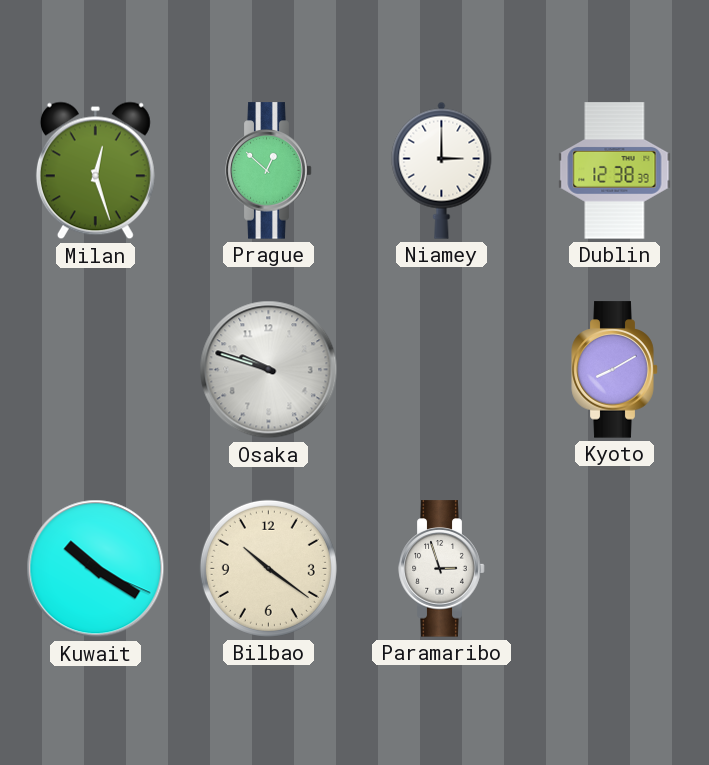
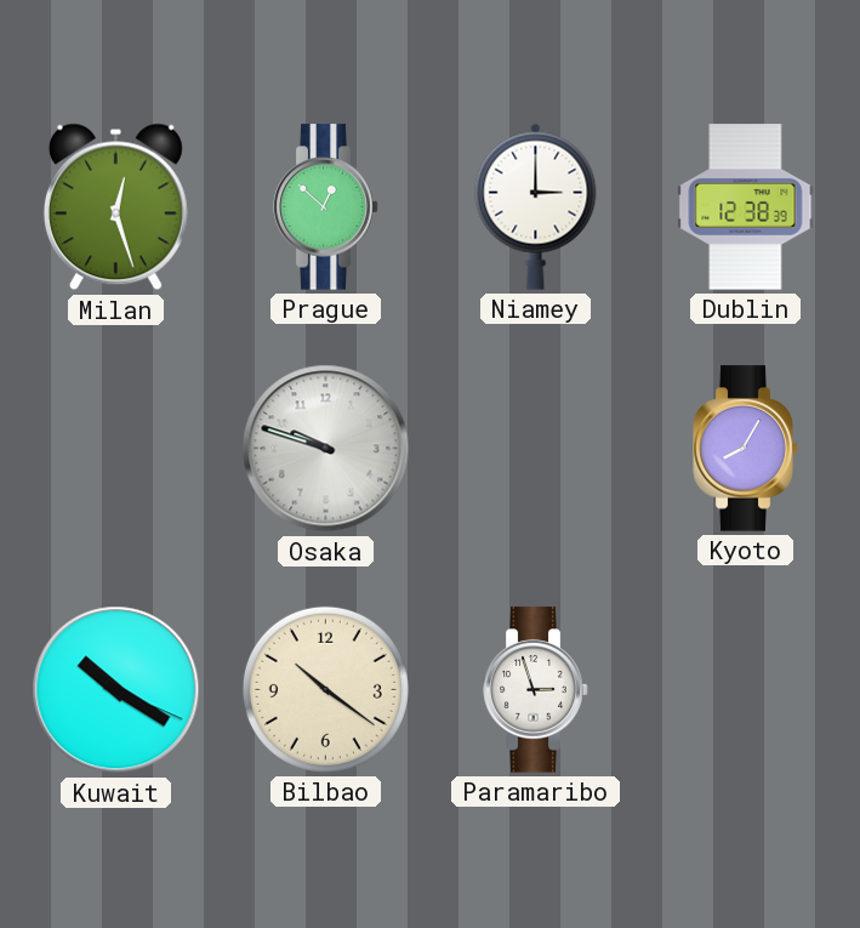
Kyoto: 8:10 -> 8:05
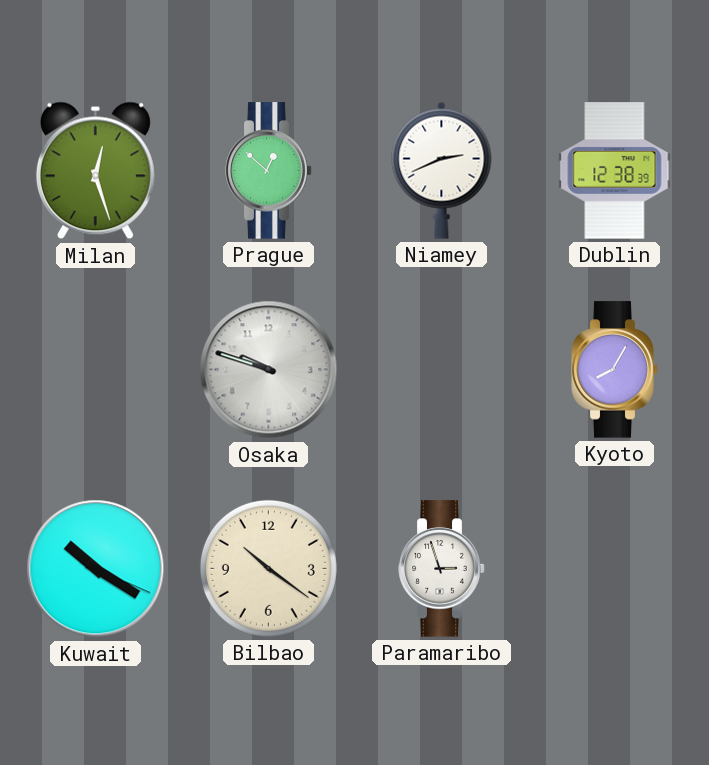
Niamey: 3:00 -> 2:41
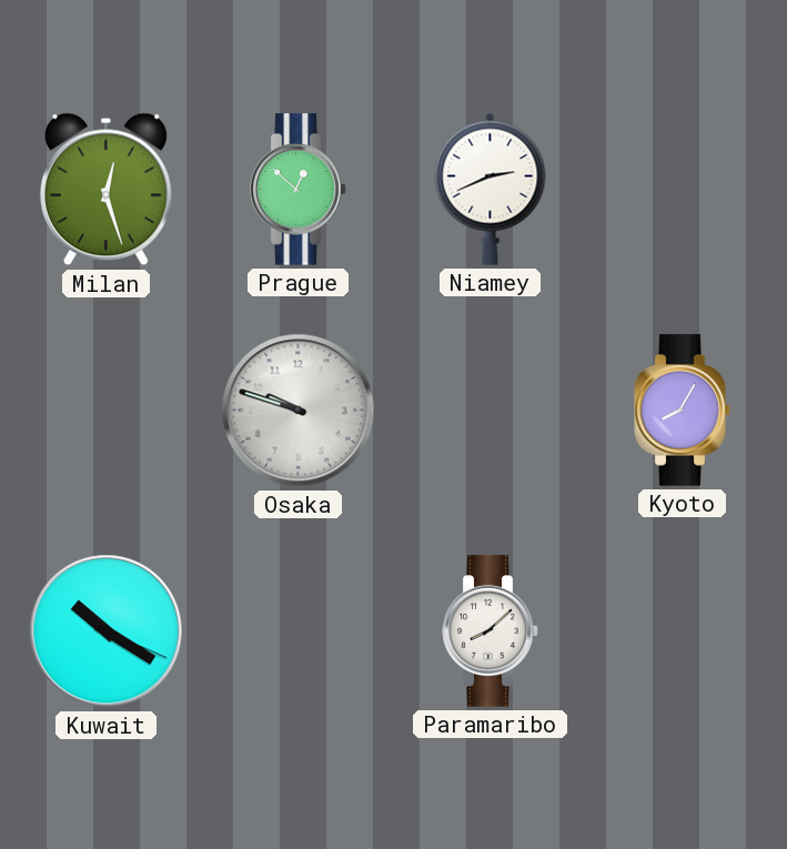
Dublin: 12:38 -> none
Bilbao: 10:21 -> none
Paramaribo: 2:57 -> 8:08
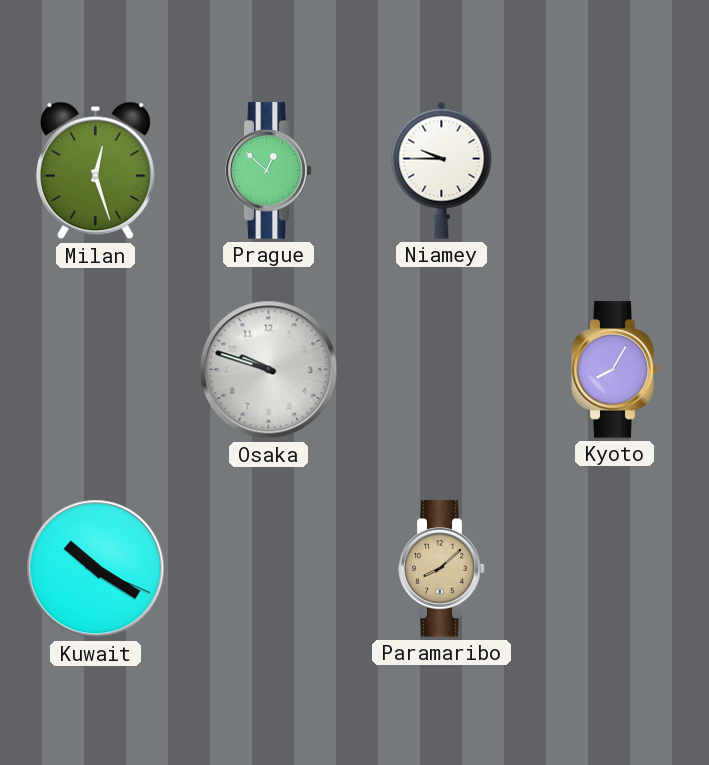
Niamey: 2:41 -> 9:45
Paramaribo dial: white -> champagne
